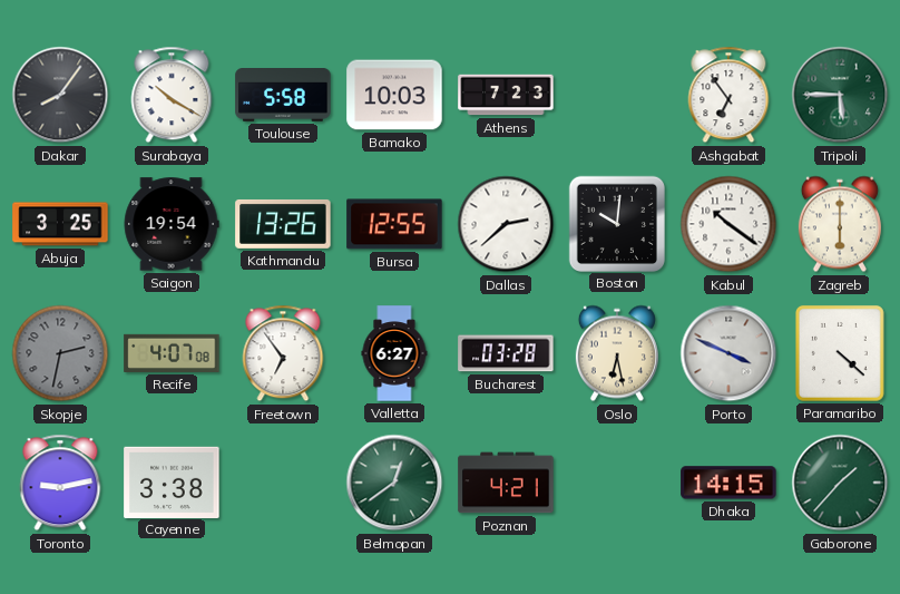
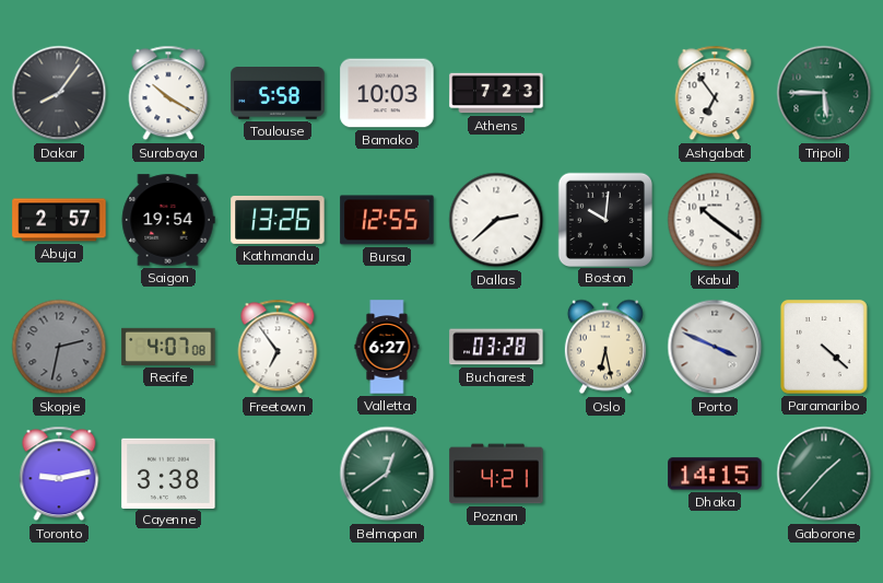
Abuja: 3:25 -> 2:57
Zagreb: 6:00 -> none
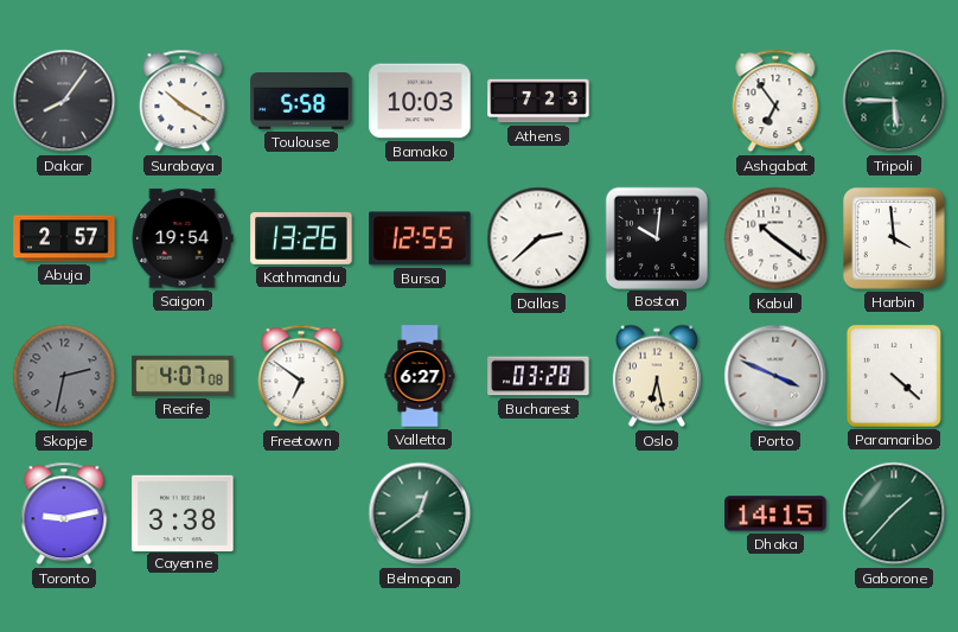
Harbin: none -> 3:59
Freetown: 6:54 -> 6:51
Poznan: 4:21 -> none
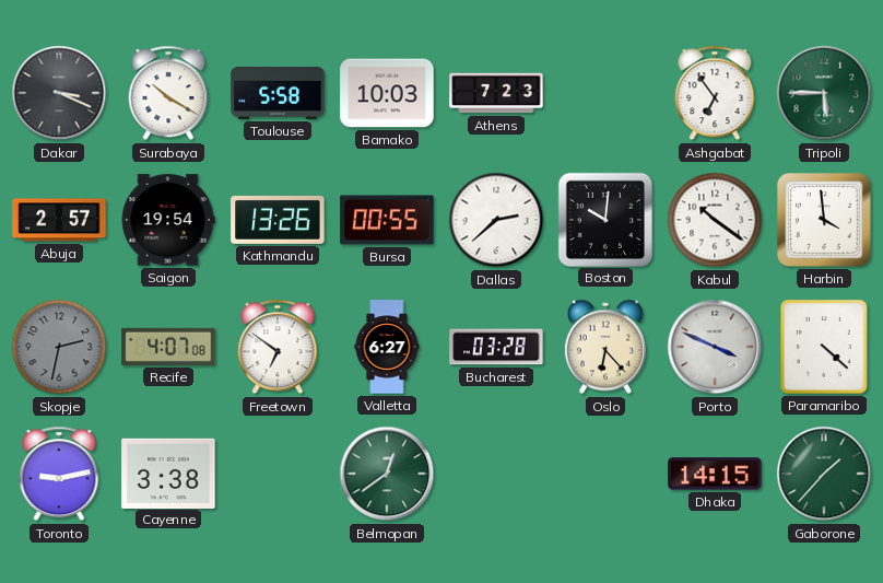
Dakar: 8:06 -> 3:19
Bursa: 12:55 -> 00:55
Oslo: 6:28 -> 6:23
